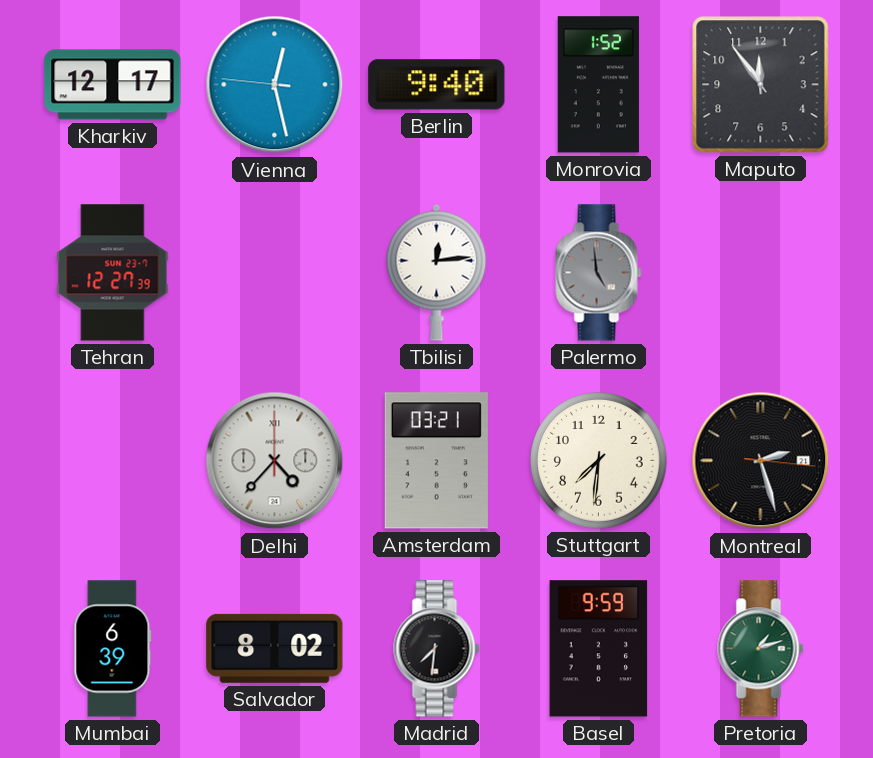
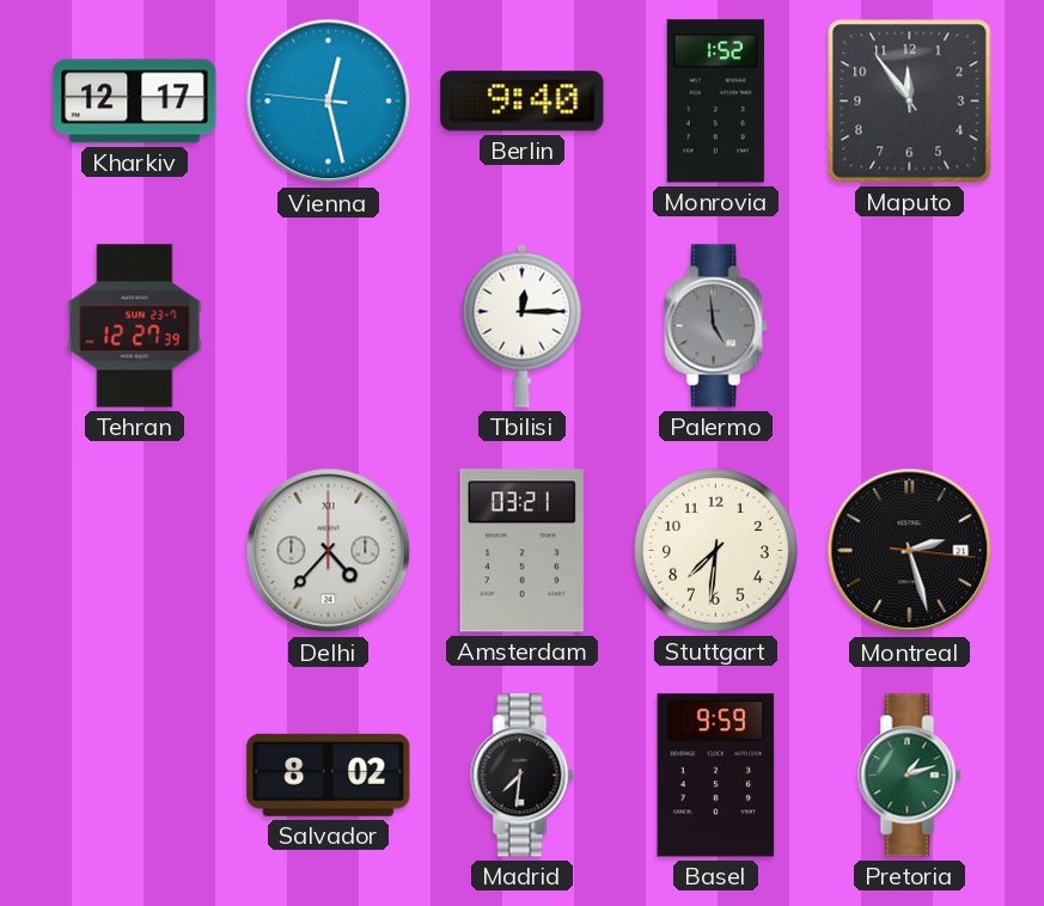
Tbilisi: 12:14 -> 12:15
Mumbai: 6:39 -> none
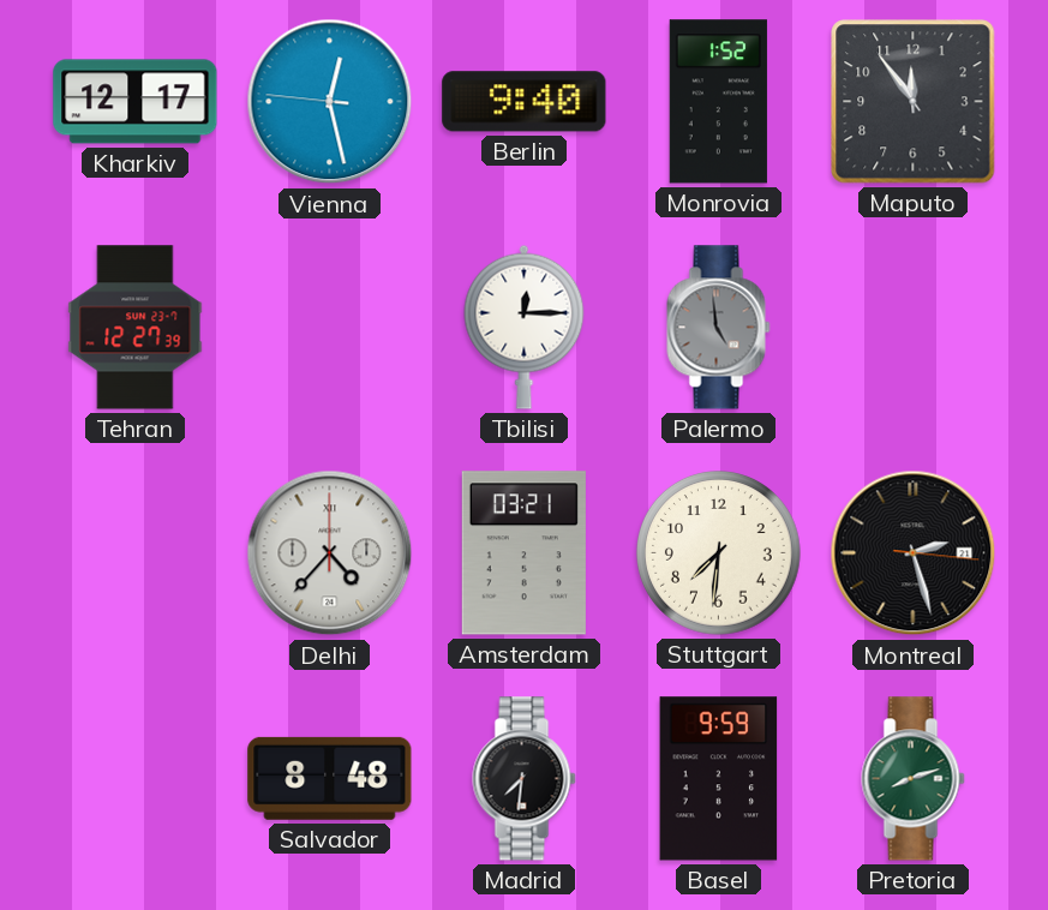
Salvador: 8:02 -> 8:48
Pretoria: 1:12 -> 8:12
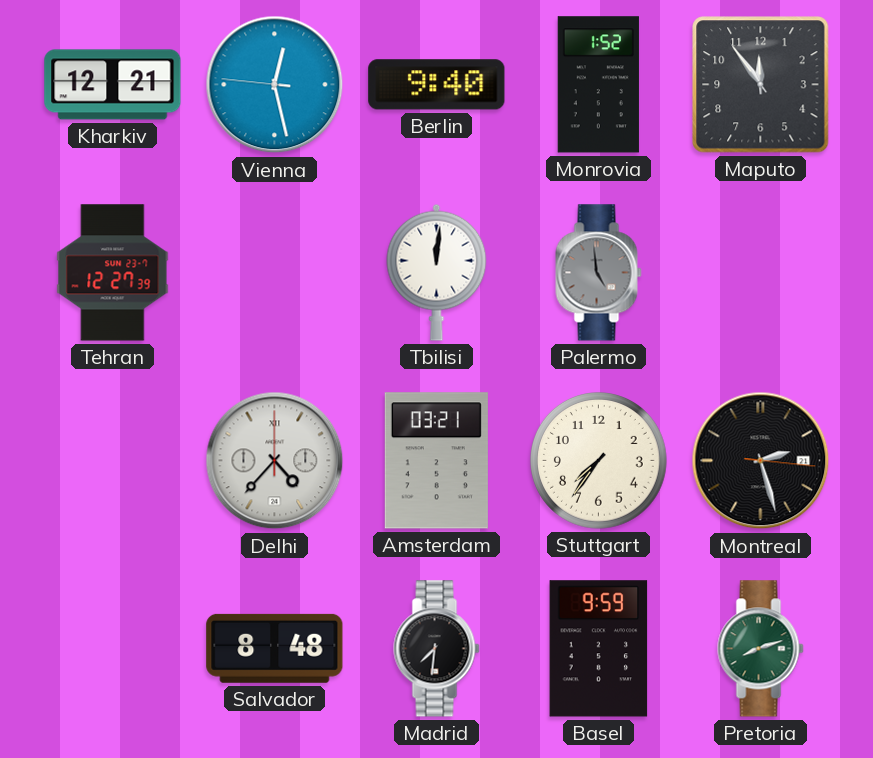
Kharkiv: 12:17 -> 12:21
Tbilisi: 12:15 -> 12:01
Stuttgart: 7:31 -> 7:36
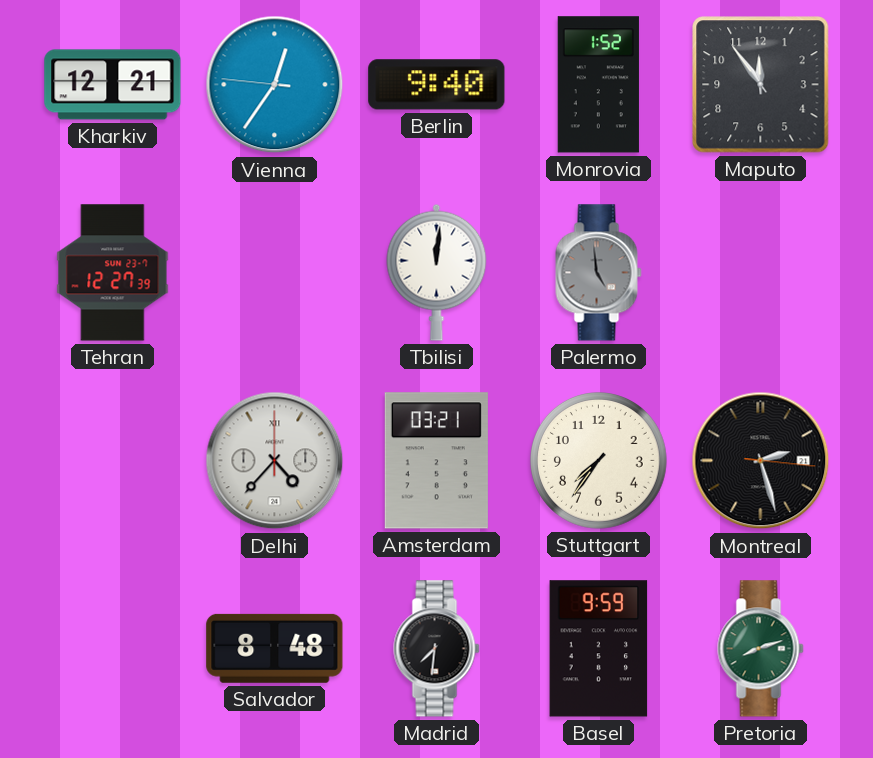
Vienna: 12:27 -> 12:35
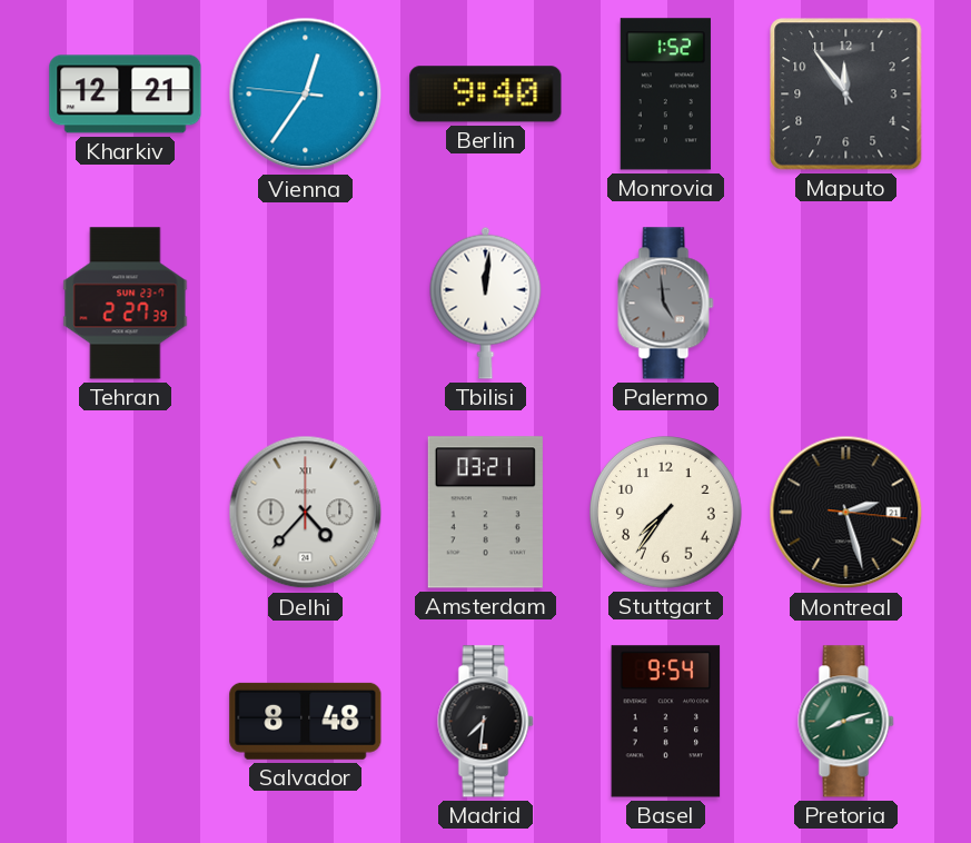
Tehran: 12:27 -> 2:27
Basel: 9:59 -> 9:54
